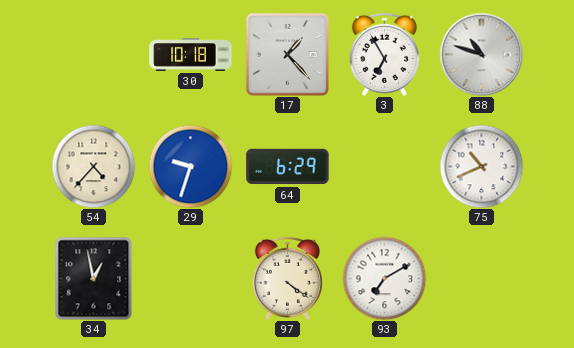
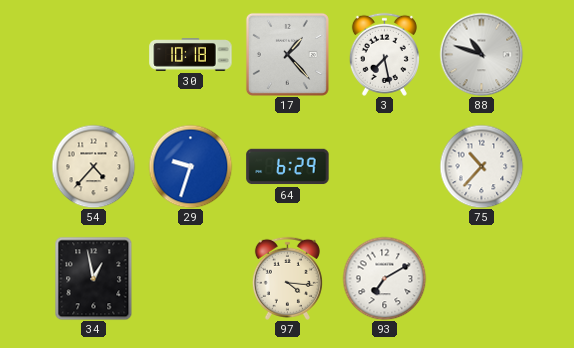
3: 6:55 -> 7:28
75: 10:41 -> 10:37
97: 4:21 -> 4:16
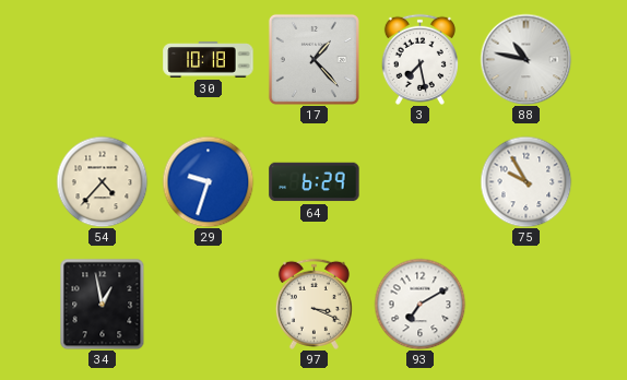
88: 10:48 -> 10:47
75: 10:37 -> 9:55
97: 4:16 -> 3:19
